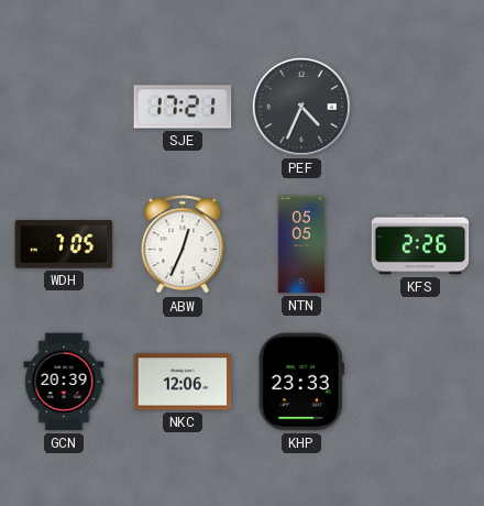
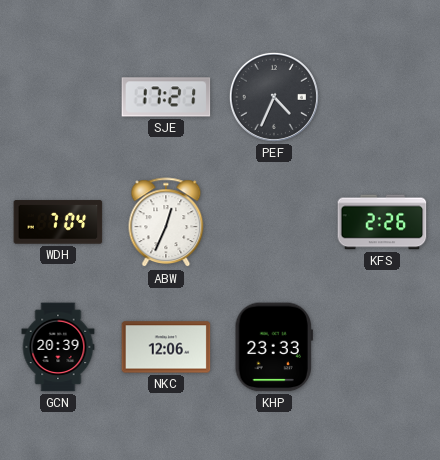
WDH: 7:05 -> 7:04
NTN: 05:05 -> none
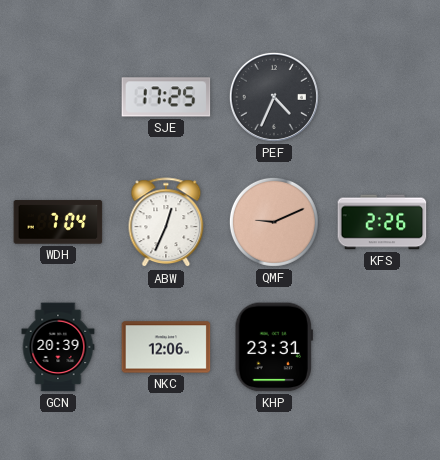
SJE: 17:21 -> 17:25
QMF: none -> 9:11
KHP: 23:33 -> 23:31
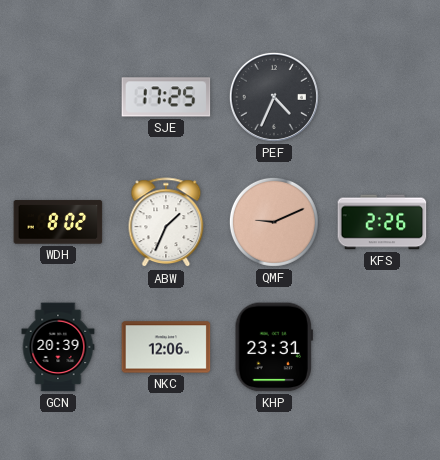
WDH: 7:04 -> 8:02
ABW: 12:34 -> 1:34
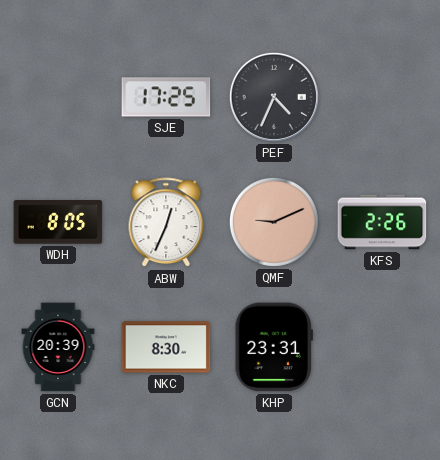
WDH: 8:02 -> 8:05
ABW: 1:34 -> 12:34
NKC: 12:06 -> 8:30
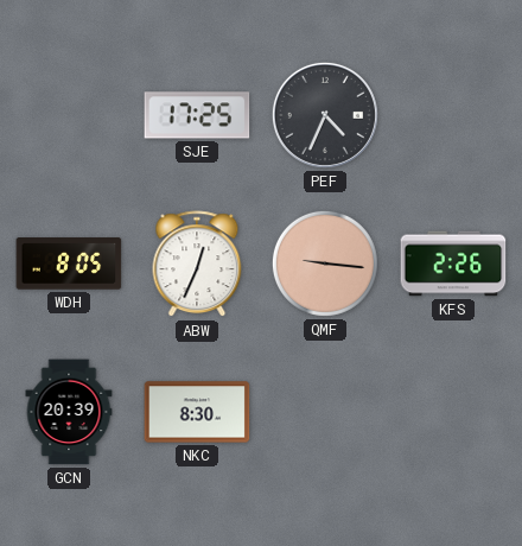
QMF: 9:11 -> 9:16
KHP: 23:31 -> none
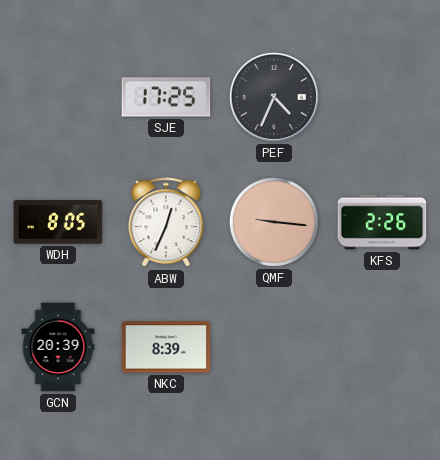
NKC: 8:30 -> 8:39
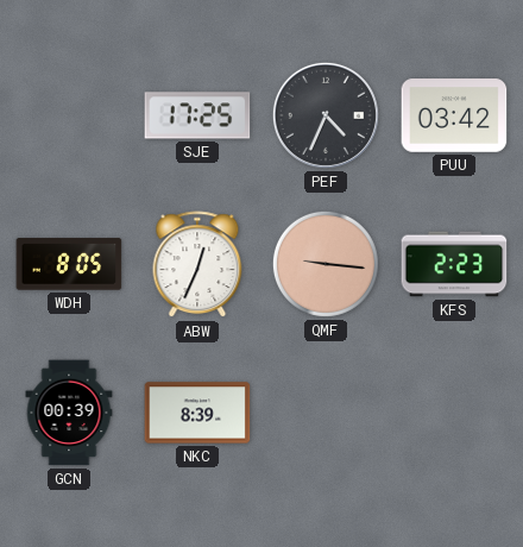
PUU: none -> 03:42
KFS: 2:26 -> 2:23
GCN: 20:39 -> 00:39
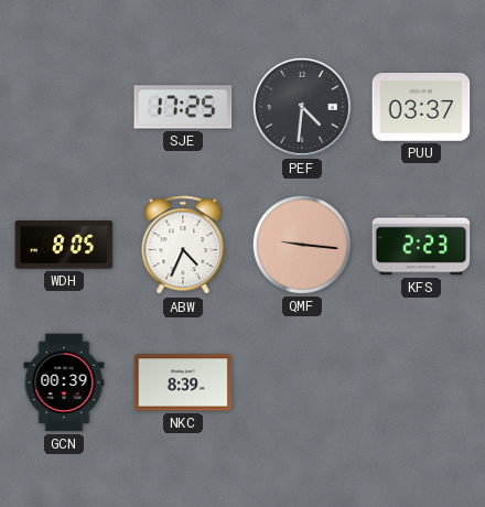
PEF: 4:34 -> 4:31
PUU: 03:42 -> 03:37
ABW: 12:34 -> 4:34
